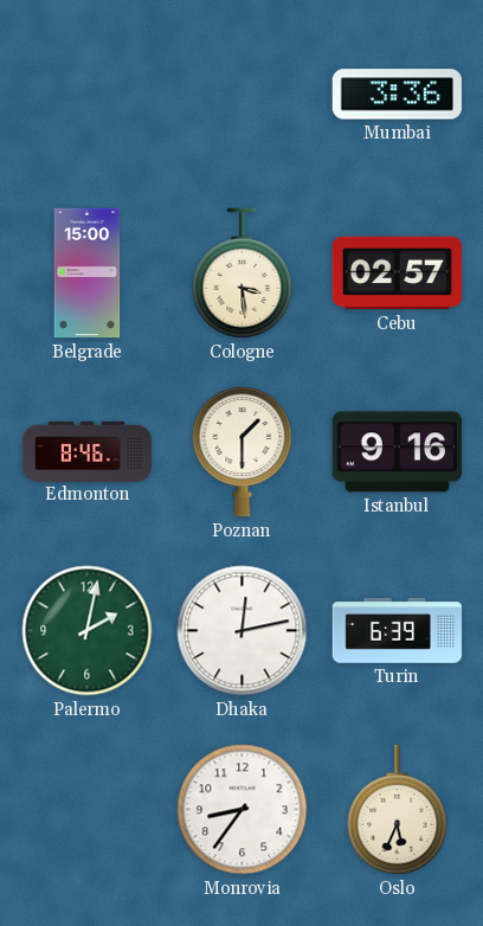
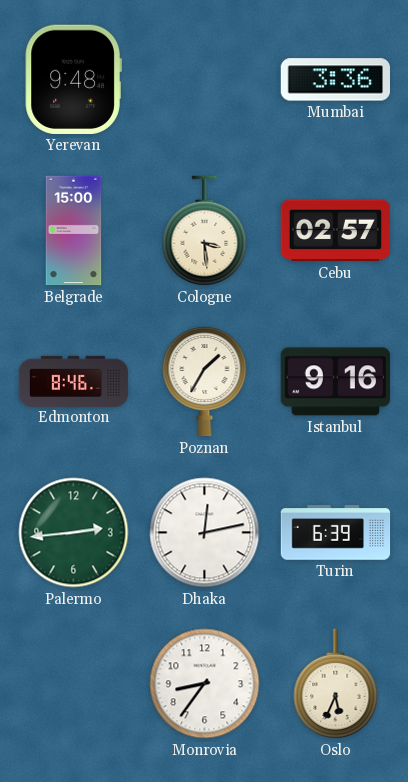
Yerevan: none -> 9:48
Poznan: 1:30 -> 1:35
Palermo: 2:02 -> 2:44
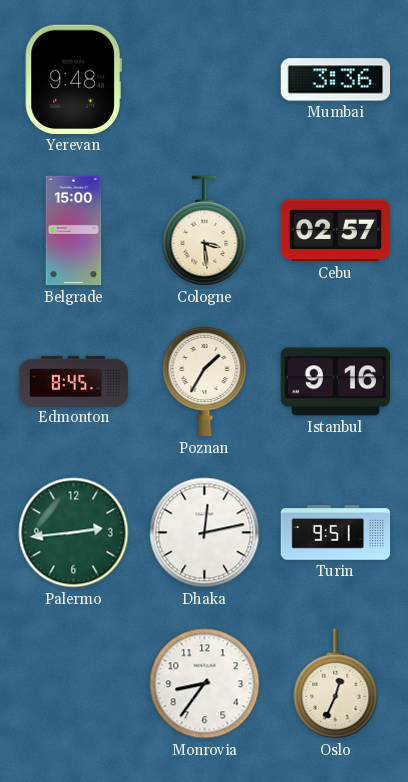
Edmonton: 8:46 -> 8:45
Turin: 6:39 -> 9:51
Oslo: 5:34 -> 12:34
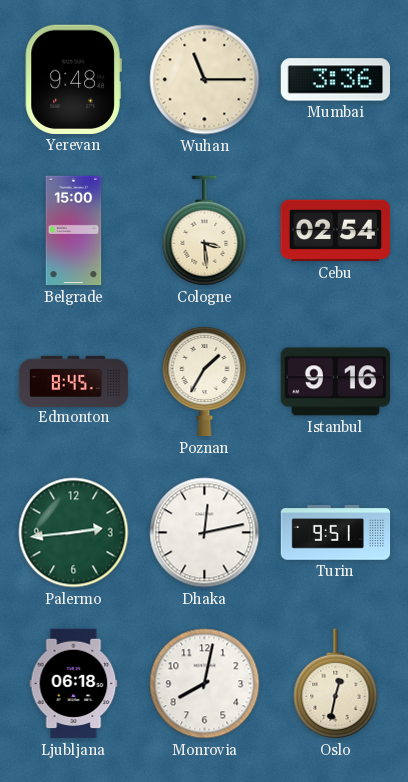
Wuhan: none -> 11:15
Cebu: 02:57 -> 02:54
Ljubljana: none -> 06:18
Monrovia: 8:36 -> 8:02
Oslo: 12:34 -> 12:32
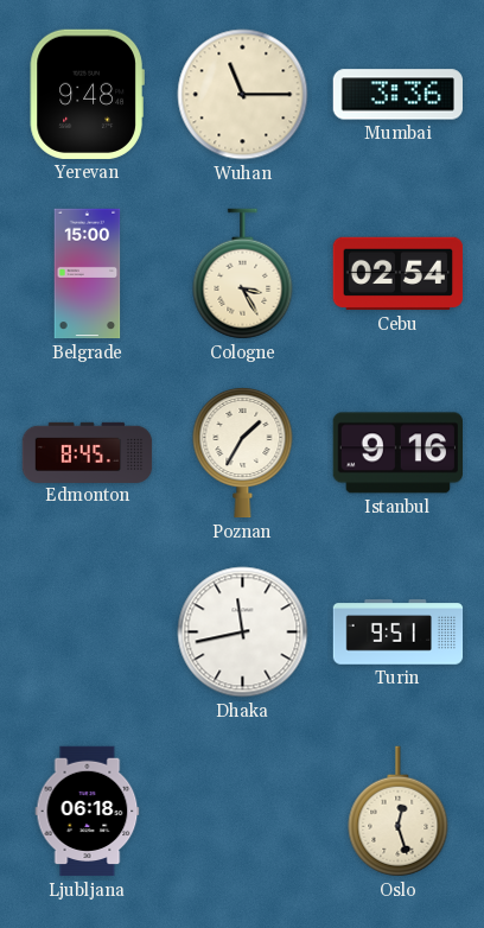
Cologne: 3:29 -> 3:25
Palermo: 2:44 -> none
Dhaka: 12:13 -> 11:43
Monrovia: 8:02 -> none
Oslo: 12:32 -> 12:27
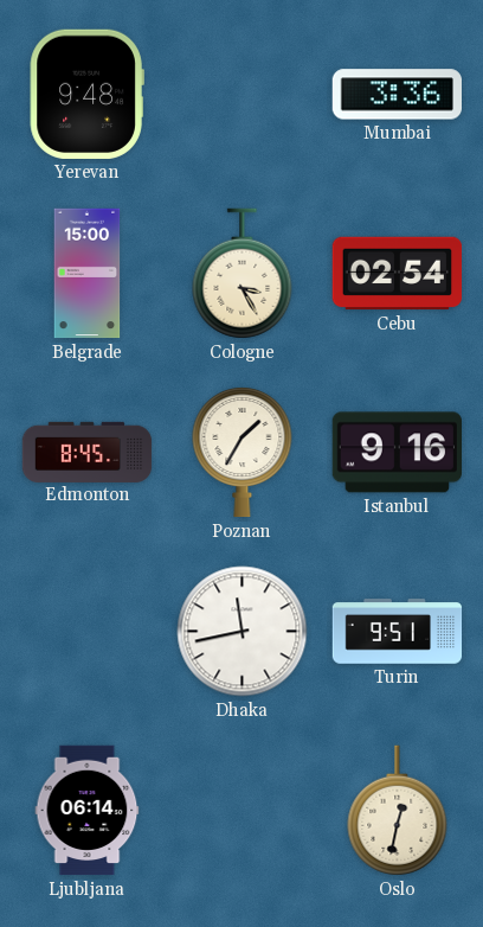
Wuhan: 11:15 -> none
Ljubljana: 06:18 -> 06:14
Oslo: 12:27 -> 12:32
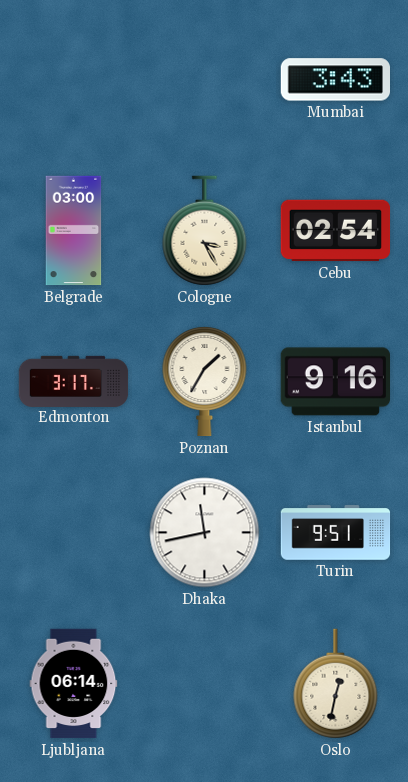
Yerevan: 9:48 -> none
Mumbai: 3:36 -> 3:43
Belgrade: 15:00 -> 03:00
Edmonton: 8:45 -> 3:17
